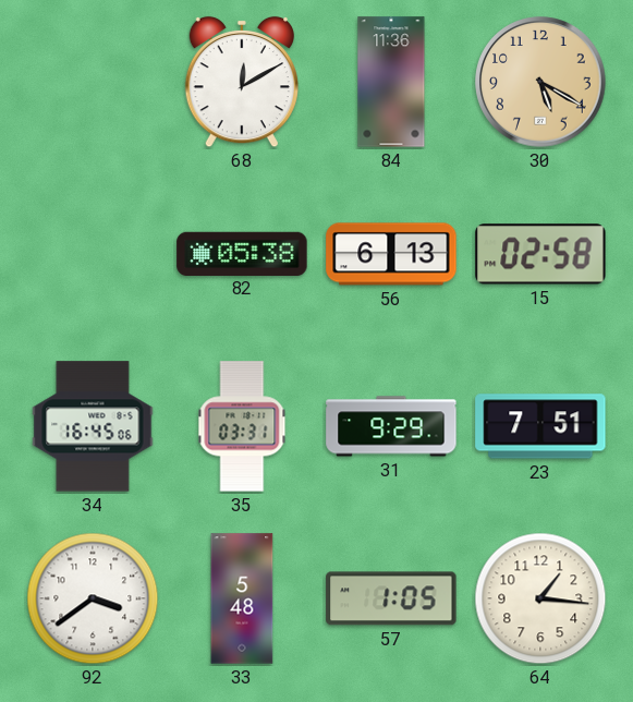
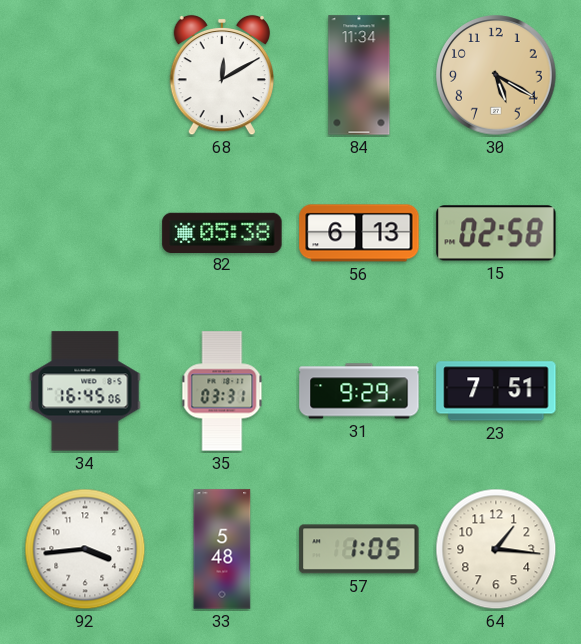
84: 11:36 -> 11:34
92: 3:39 -> 3:44
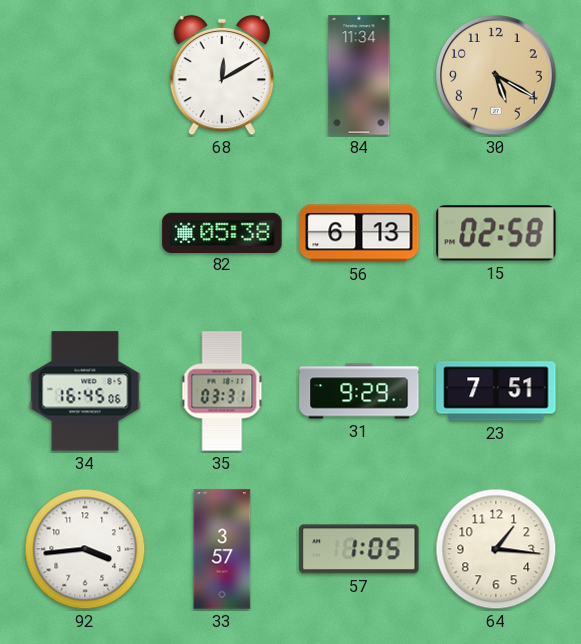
33: 5:48 -> 3:57
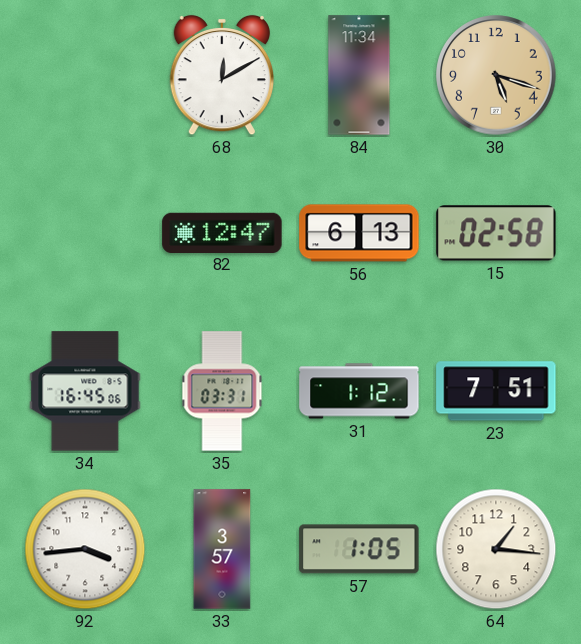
30: 5:20 -> 5:18
82: 05:38 -> 12:47
31: 9:29 -> 1:12
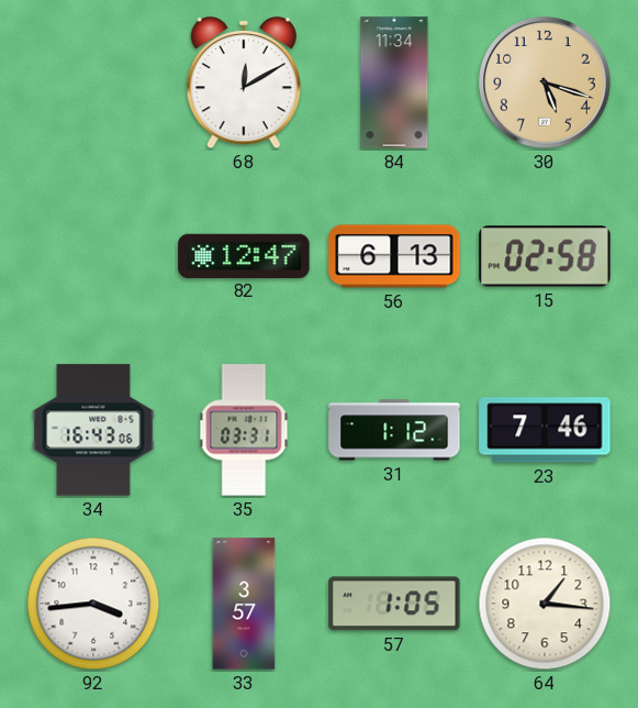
34: 16:45 -> 16:43
23: 7:51 -> 7:46
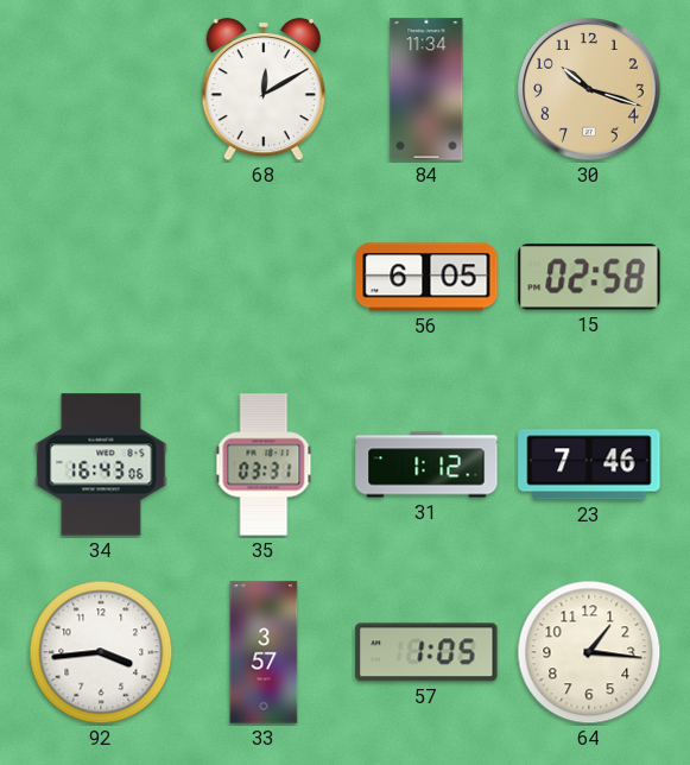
30: 5:18 -> 10:18
82: 12:47 -> none
56: 6:13 -> 6:05
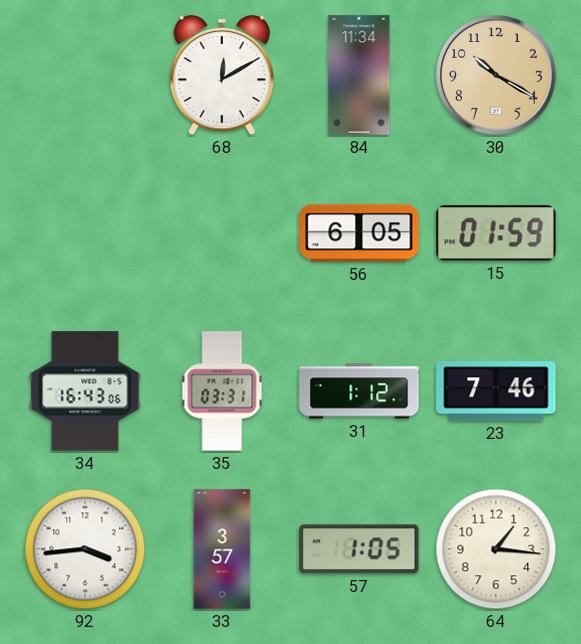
30: 10:18 -> 10:20
15: 02:58 -> 01:59
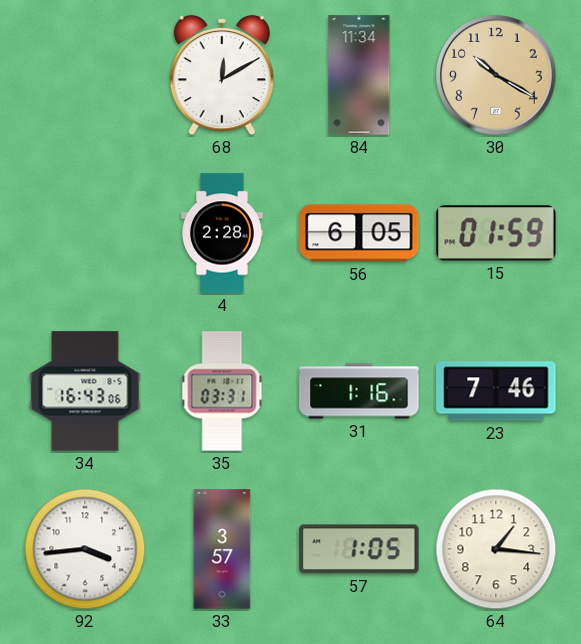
4: none -> 2:28
31: 1:12 -> 1:16
